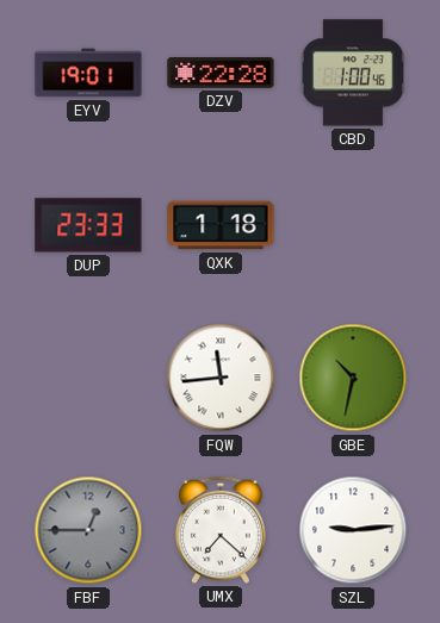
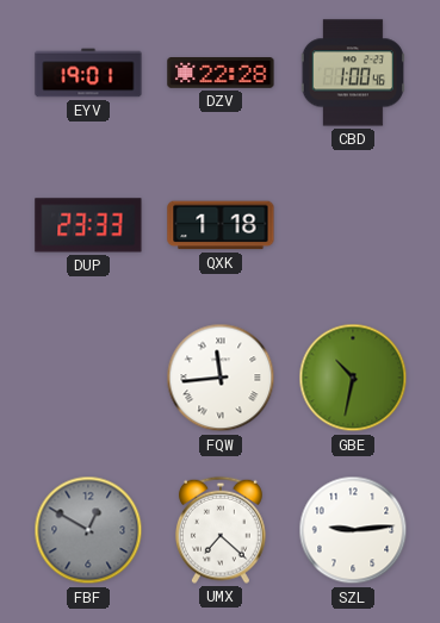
FBF: 12:45 -> 12:50
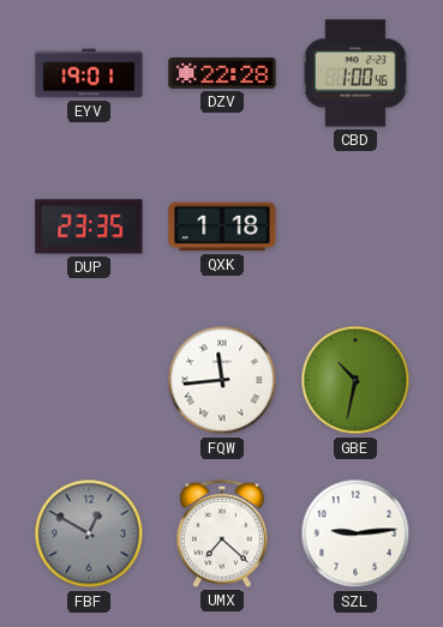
DUP: 23:33 -> 23:35
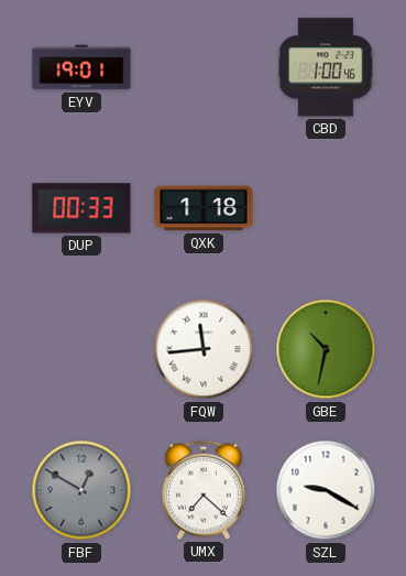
DZV: 22:28 -> none
DUP: 23:35 -> 00:33
SZL: 9:14 -> 9:20
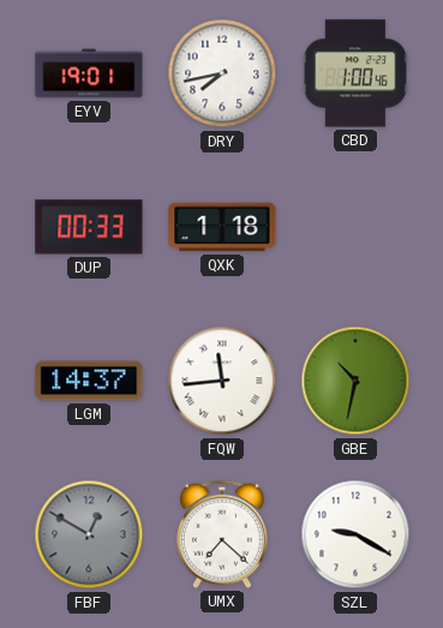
DRY: none -> 7:43
LGM: none -> 14:37
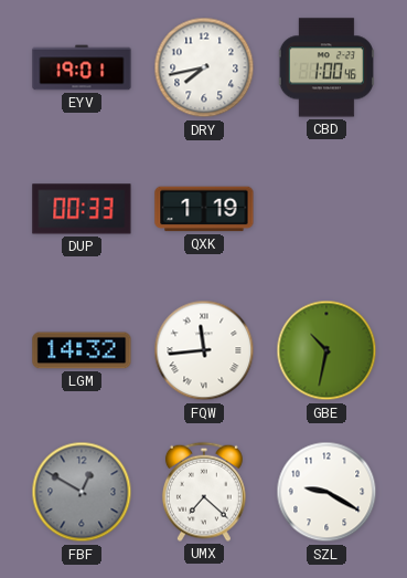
QXK: 1:18 -> 1:19
LGM: 14:37 -> 14:32
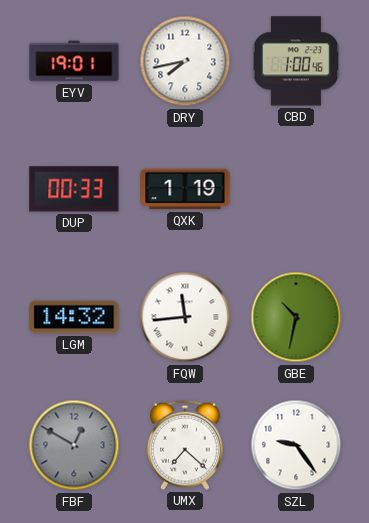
SZL: 9:20 -> 9:24
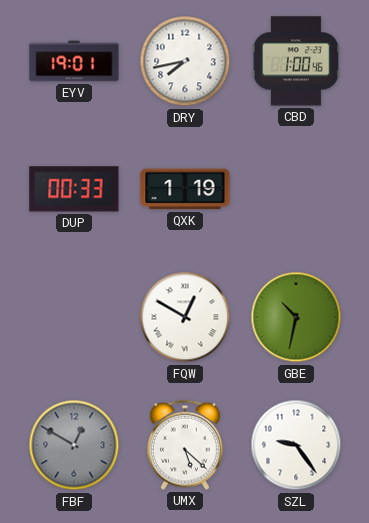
LGM: 14:32 -> none
FQW: 11:44 -> 12:50
UMX: 7:22 -> 5:22
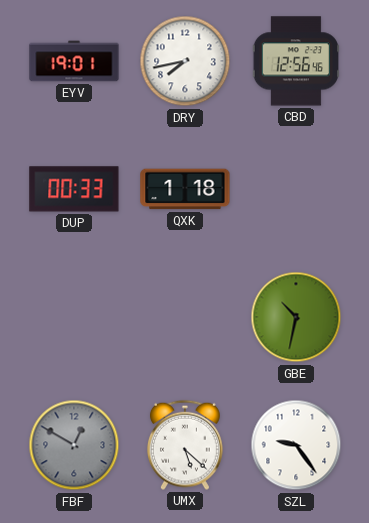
CBD: 1:00 -> 12:56
QXK: 1:19 -> 1:18
FQW: 12:50 -> none
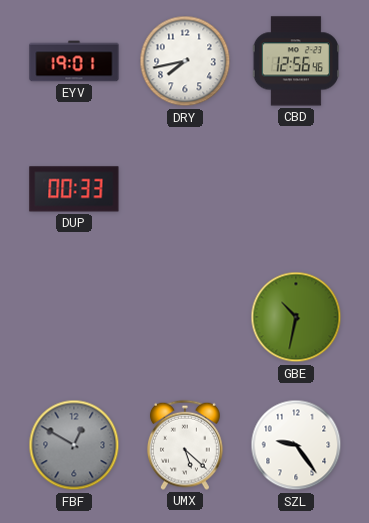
QXK: 1:18 -> none
